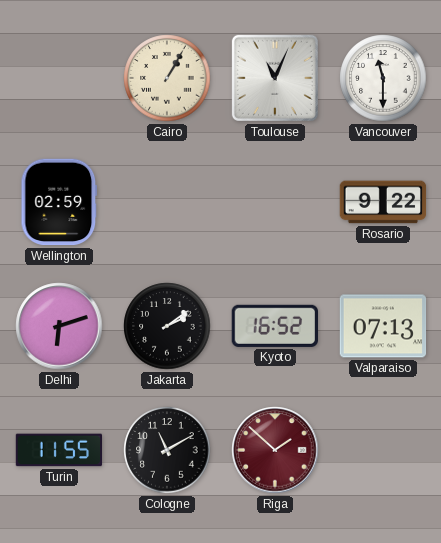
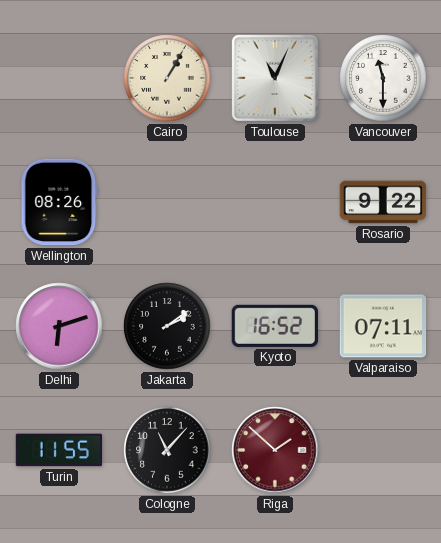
Wellington: 02:59 -> 08:26
Valparaiso: 07:13 -> 07:11
Cologne: 11:10 -> 11:07
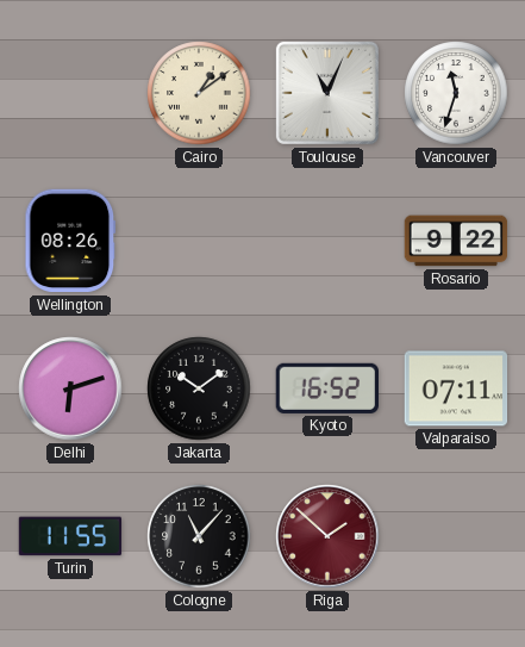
Cairo: 1:05 -> 1:09
Vancouver: 11:30 -> 11:33
Jakarta: 2:09 -> 10:09
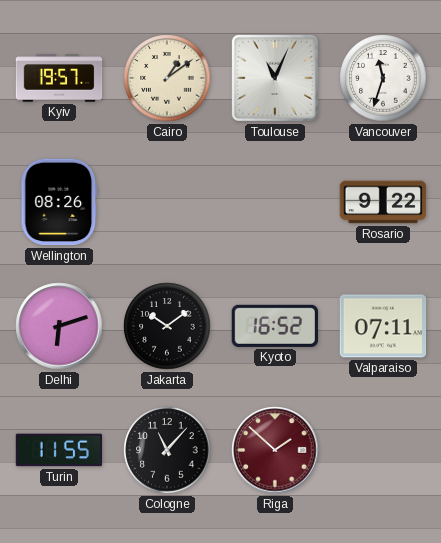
Kyiv: none -> 19:57
